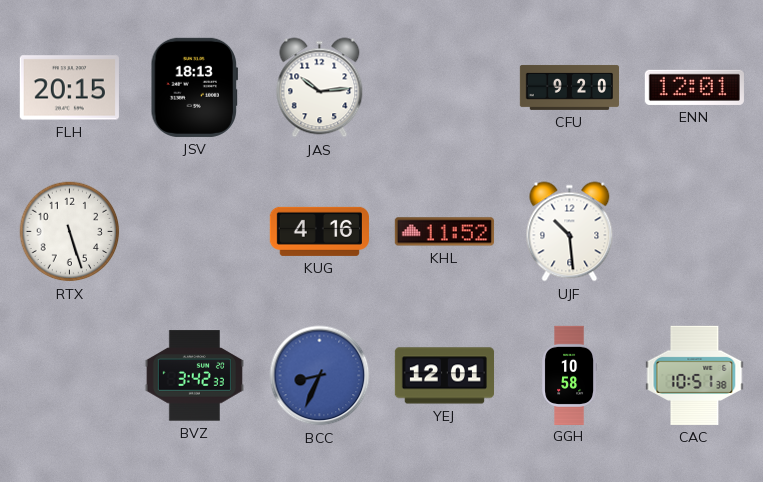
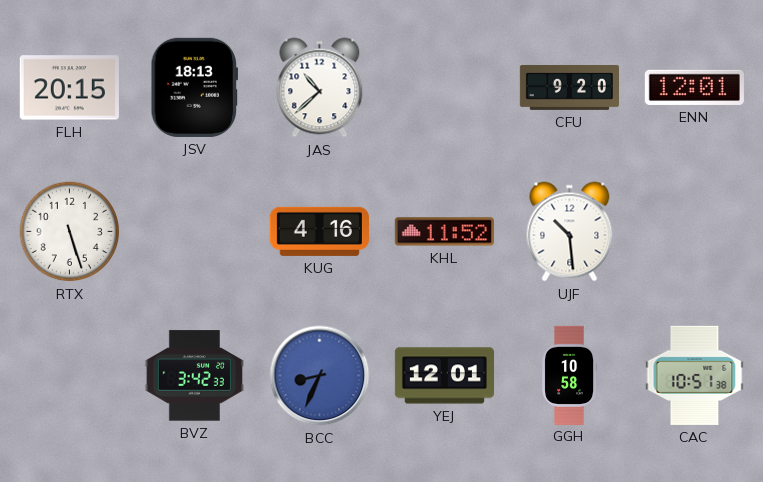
JAS: 10:14 -> 10:38
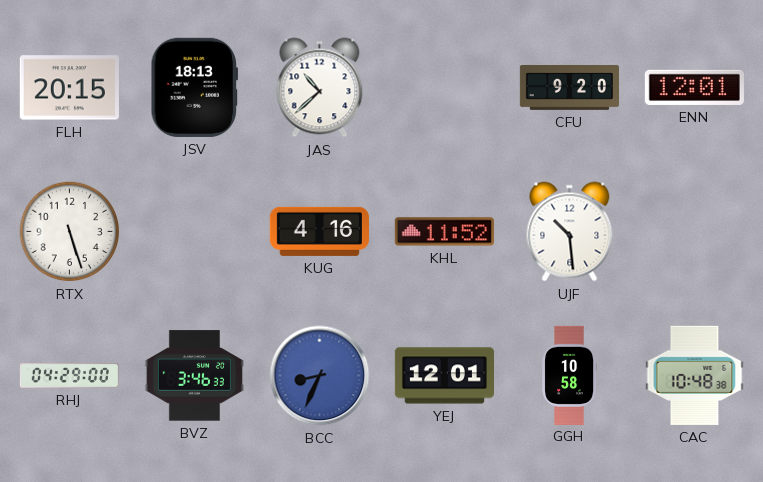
RHJ: none -> 04:29
BVZ: 3:42 -> 3:46
CAC: 10:51 -> 10:48
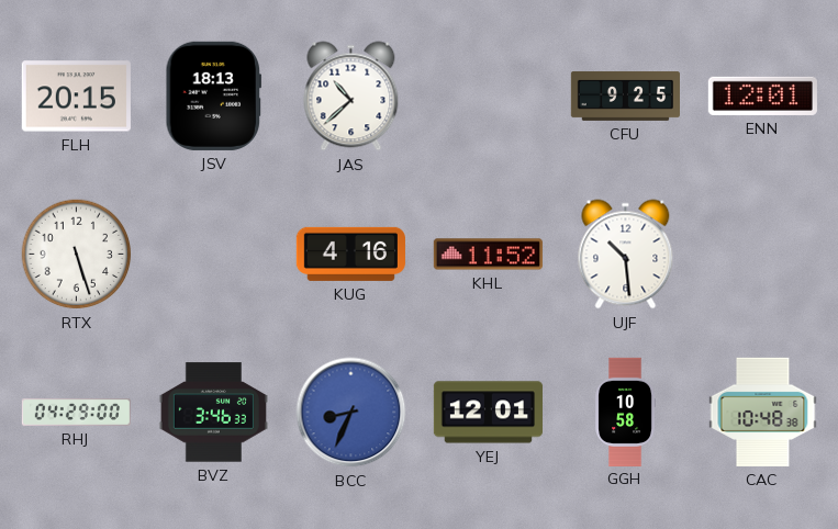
CFU: 9:20 -> 9:25
